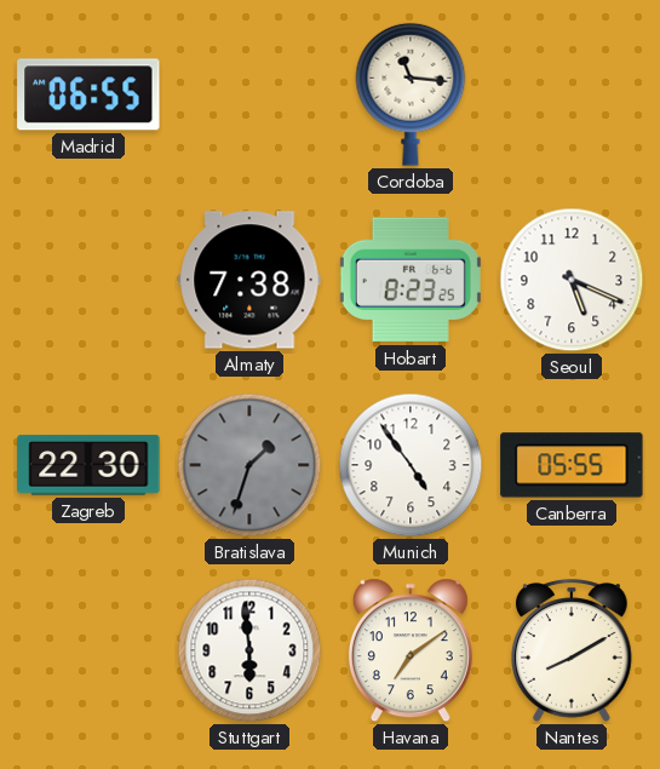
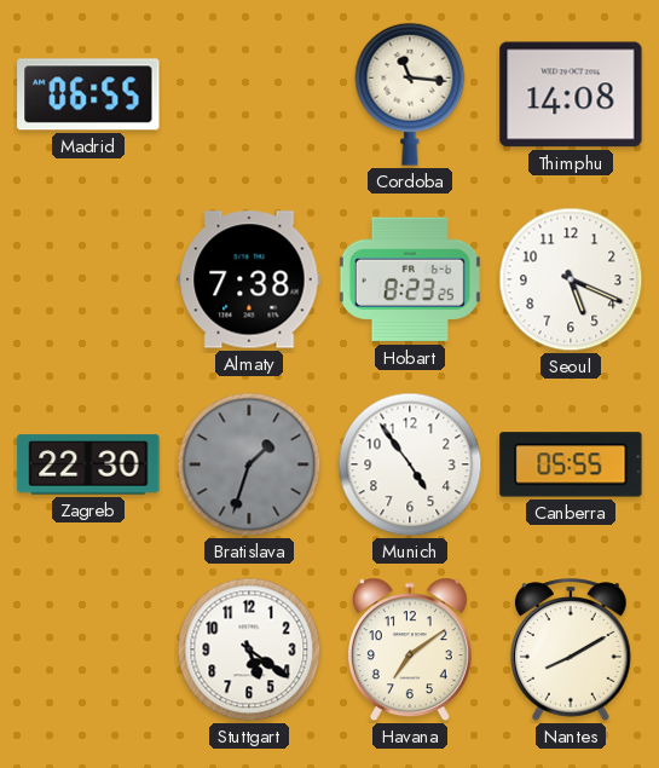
Thimphu: none -> 14:08
Stuttgart: 5:59 -> 5:21
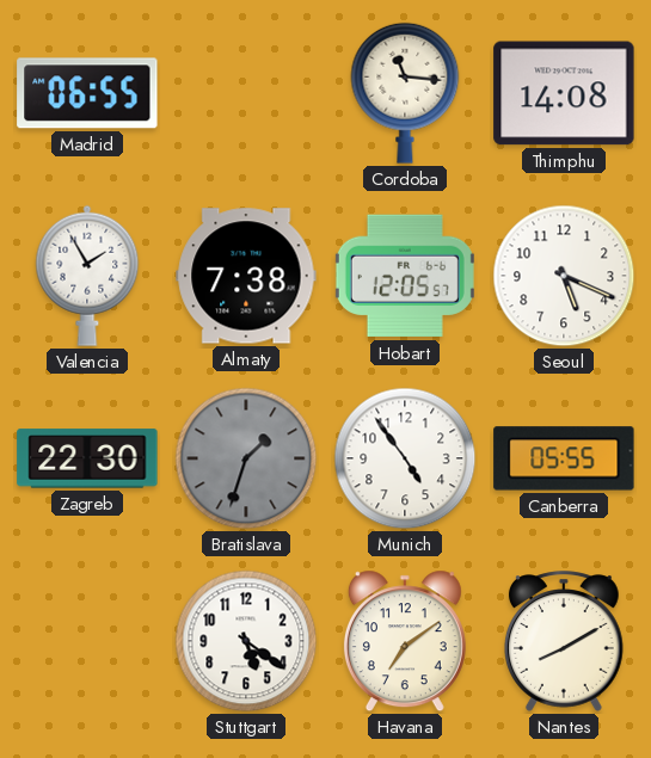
Valencia: none -> 1:55
Hobart: 8:23 -> 12:05
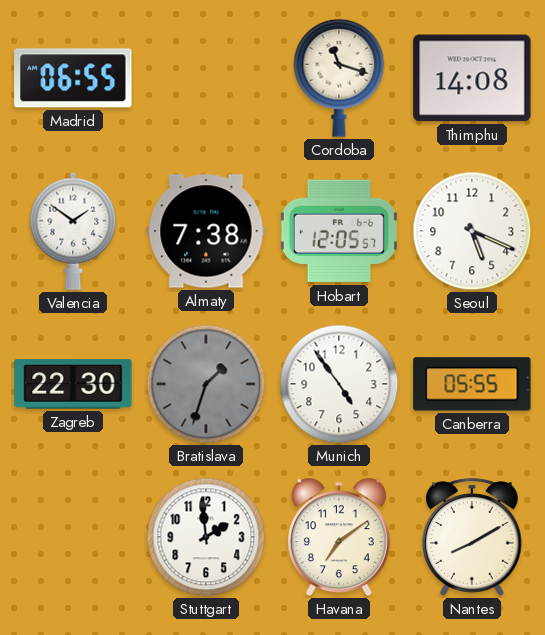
Cordoba: 11:16 -> 11:18
Valencia: 1:55 -> 1:51
Stuttgart: 5:21 -> 1:59
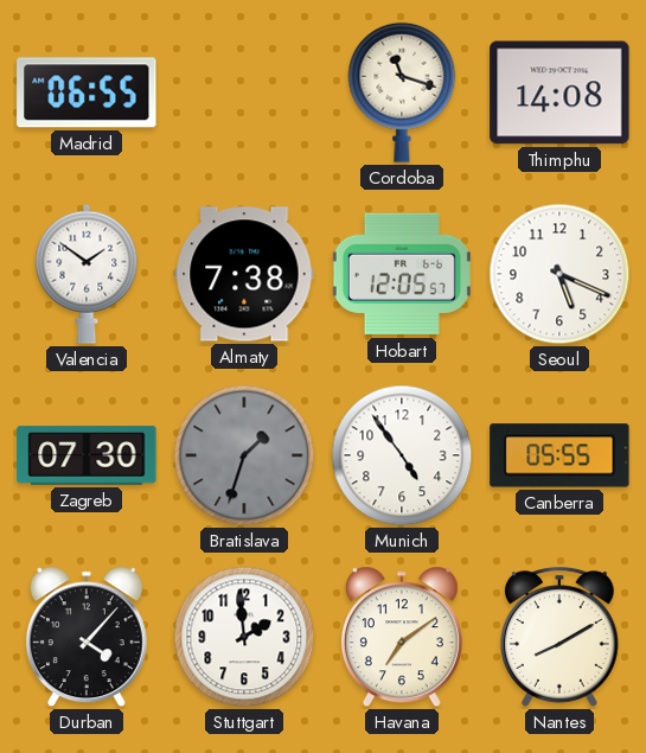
Zagreb: 22:30 -> 07:30
Durban: none -> 4:07
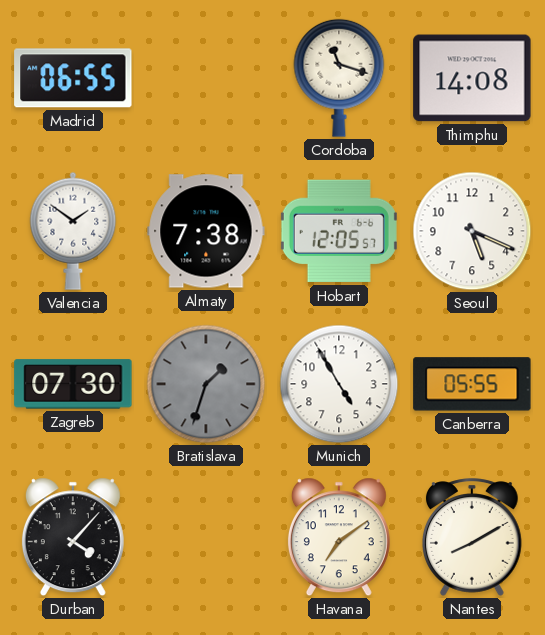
Munich: 4:54 -> 4:55
Stuttgart: 1:59 -> none
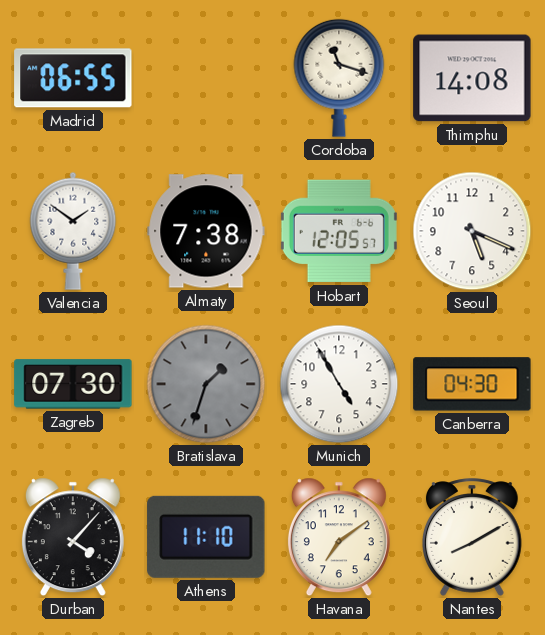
Canberra: 05:55 -> 04:30
Athens: none -> 11:10
